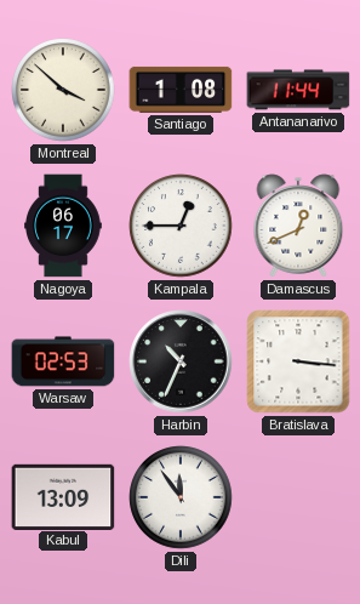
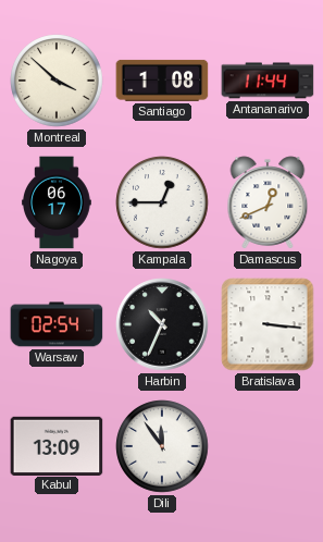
Warsaw: 02:53 -> 02:54
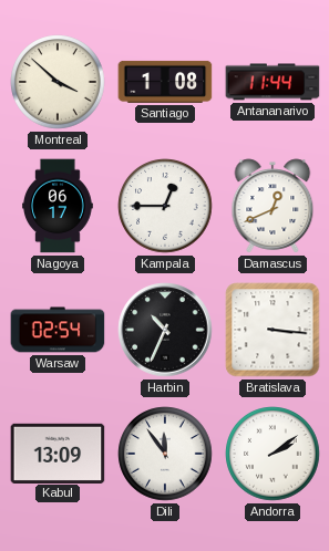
Andorra: none -> 2:09
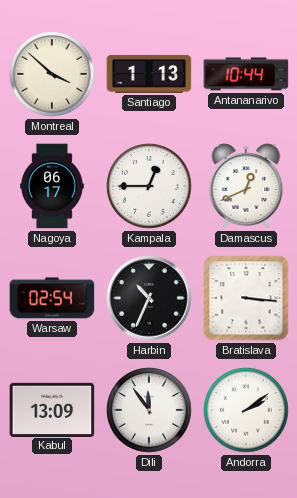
Santiago: 1:08 -> 1:13
Antananarivo: 11:44 -> 10:44
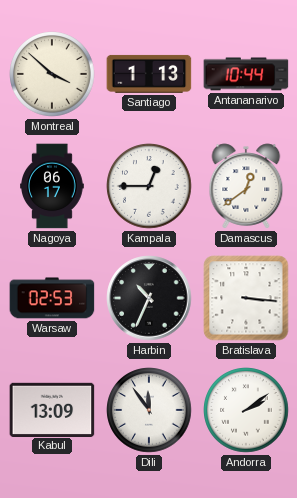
Damascus: 12:41 -> 12:39
Warsaw: 02:54 -> 02:53
